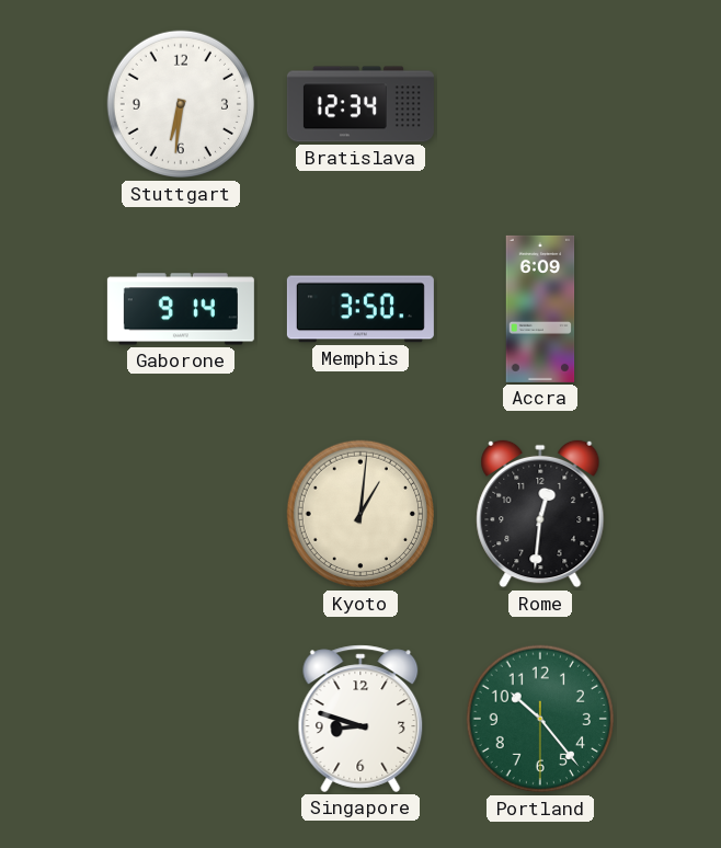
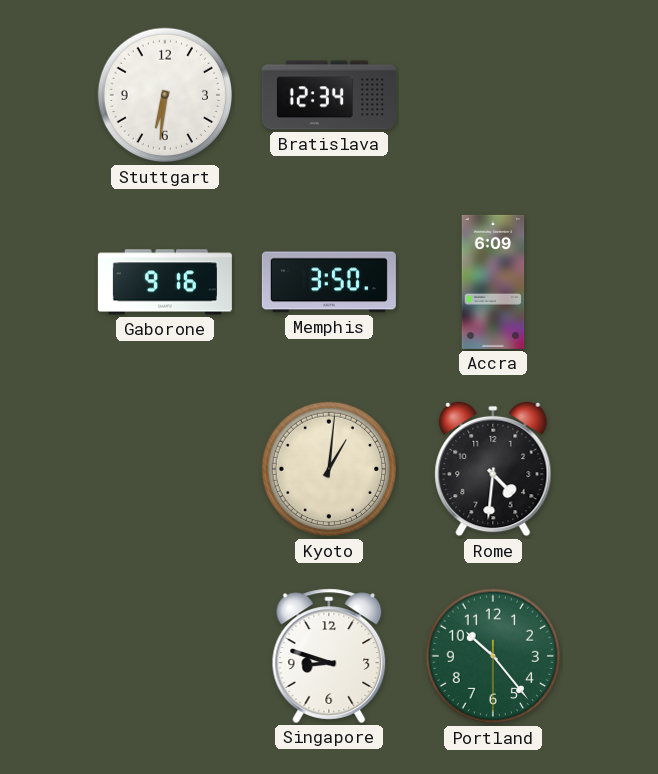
Gaborone: 9:14 -> 9:16
Rome: 12:31 -> 4:31
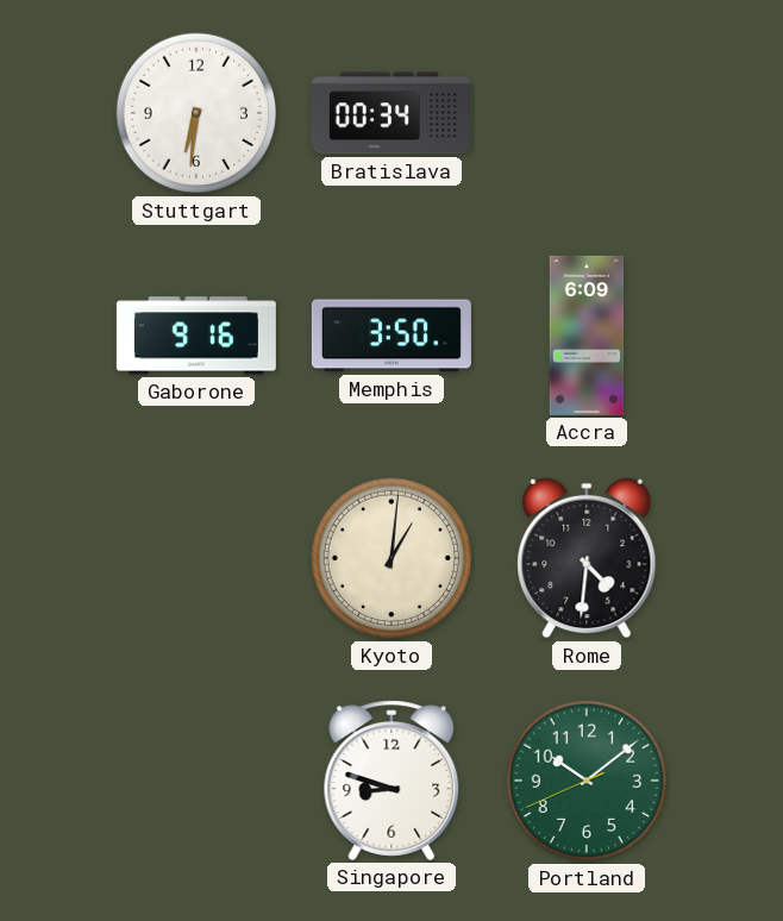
Bratislava: 12:34 -> 00:34
Portland: 10:23 -> 10:08
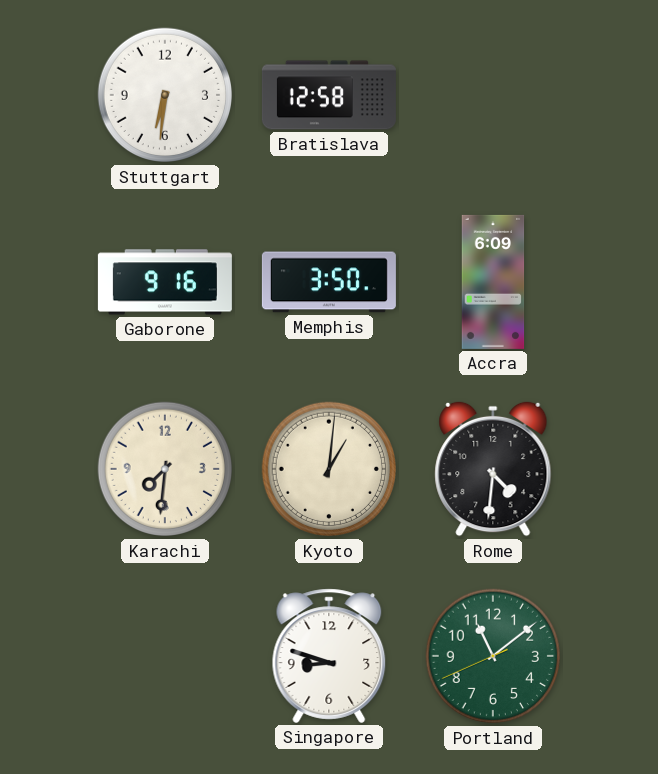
Bratislava: 00:34 -> 12:58
Karachi: none -> 7:31
Portland: 10:08 -> 11:08
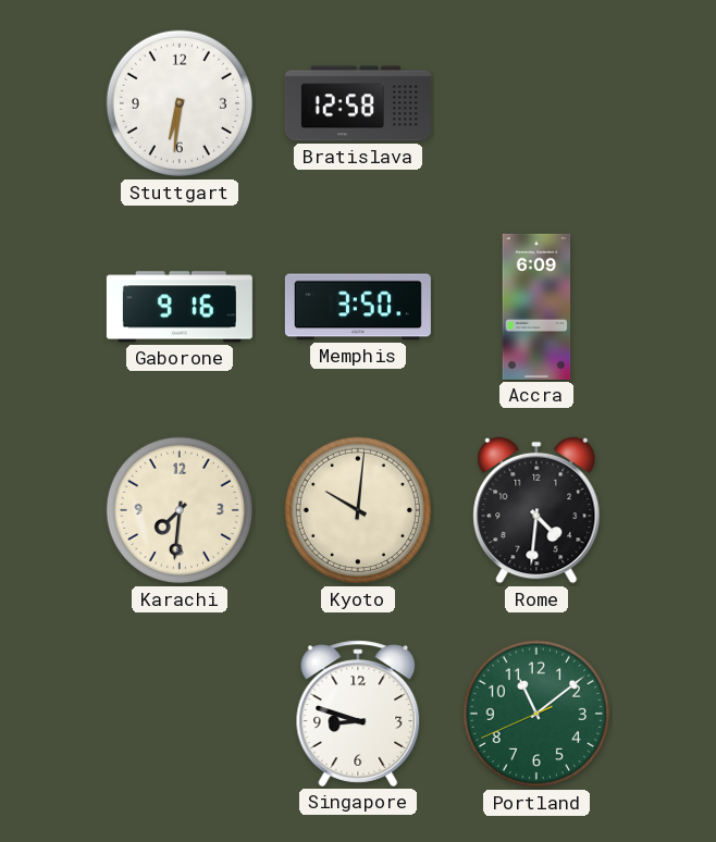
Kyoto: 1:01 -> 10:01
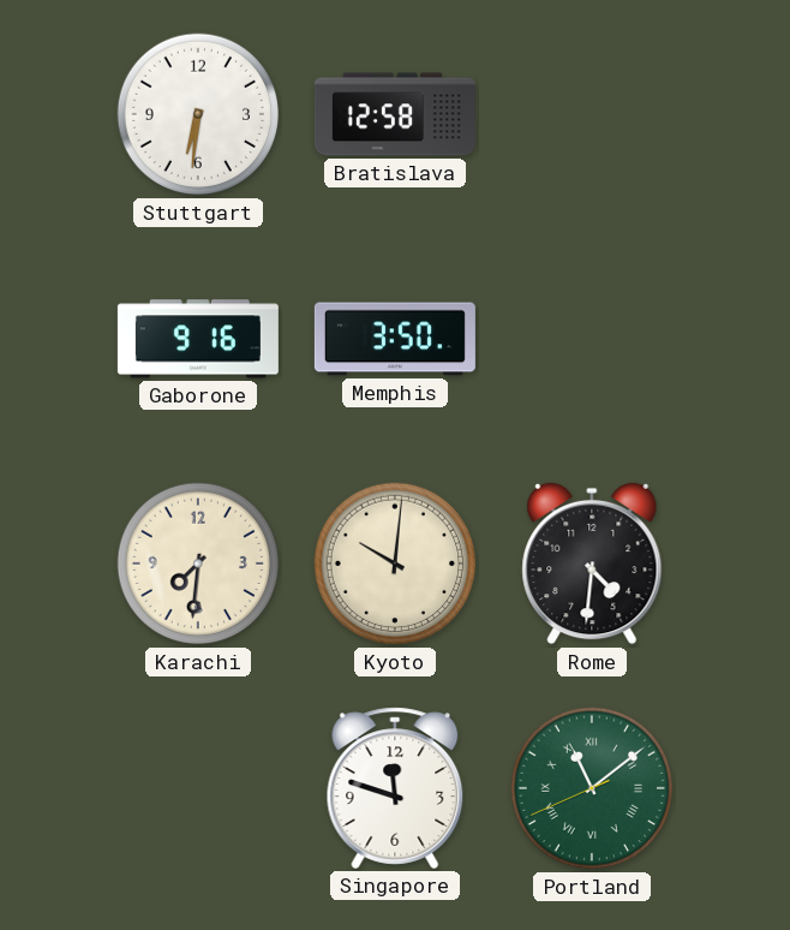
Accra: 6:09 -> none
Singapore: 8:48 -> 11:48
Portland numerals: Arabic -> Roman
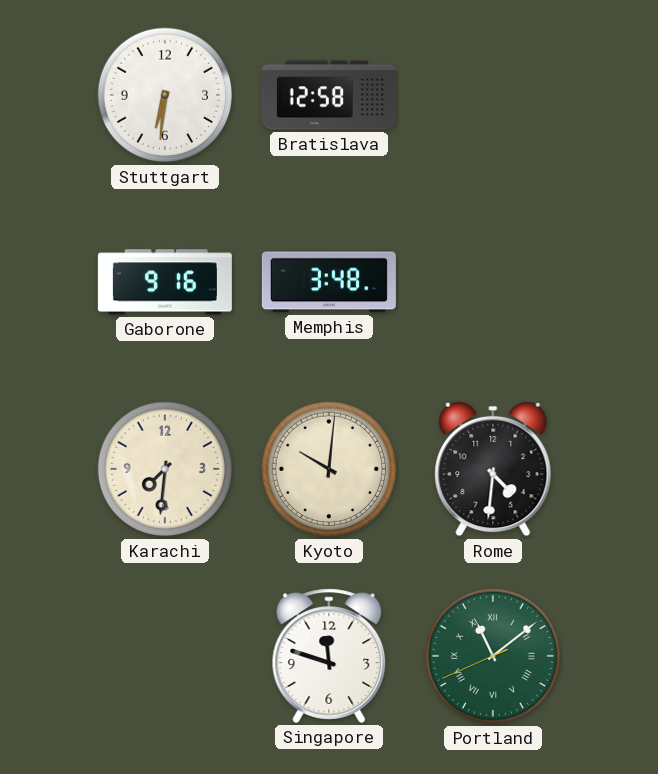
Memphis: 3:50 -> 3:48
